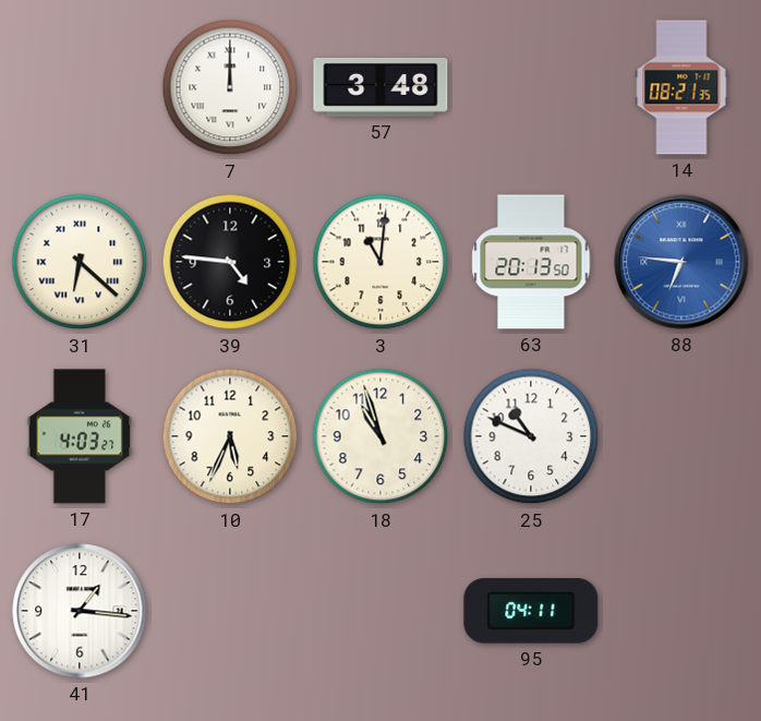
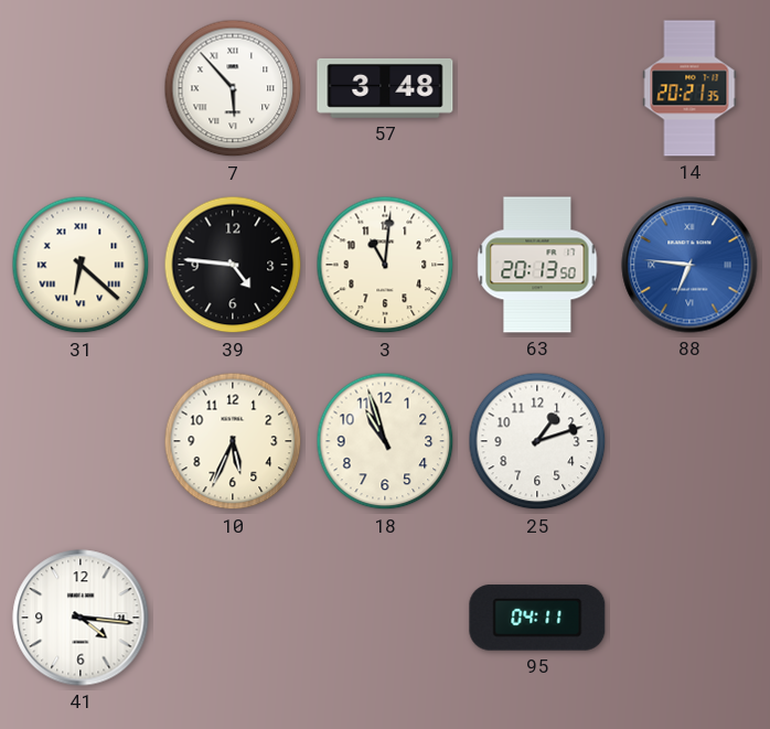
7: 12:00 -> 5:53
14: 08:21 -> 20:21
17: 4:03 -> none
25: 10:49 -> 1:12
41: 1:16 -> 4:16
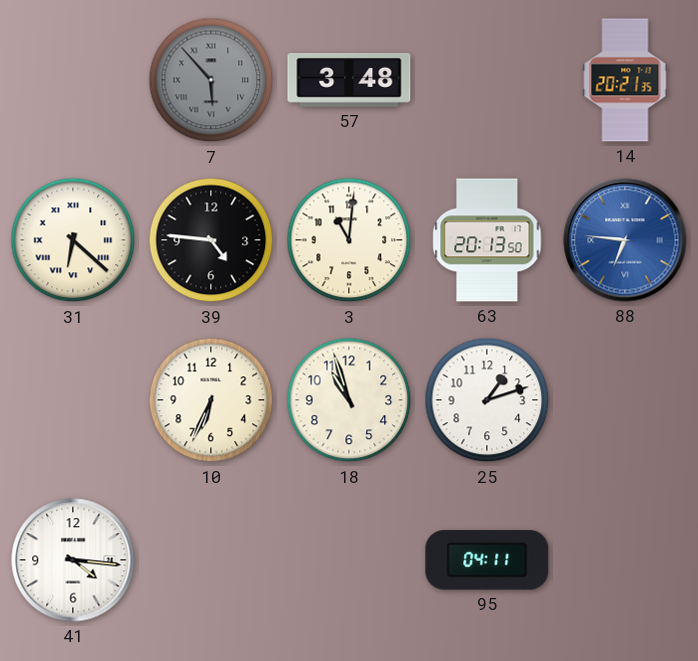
7 dial: white -> grey
10: 5:34 -> 6:34
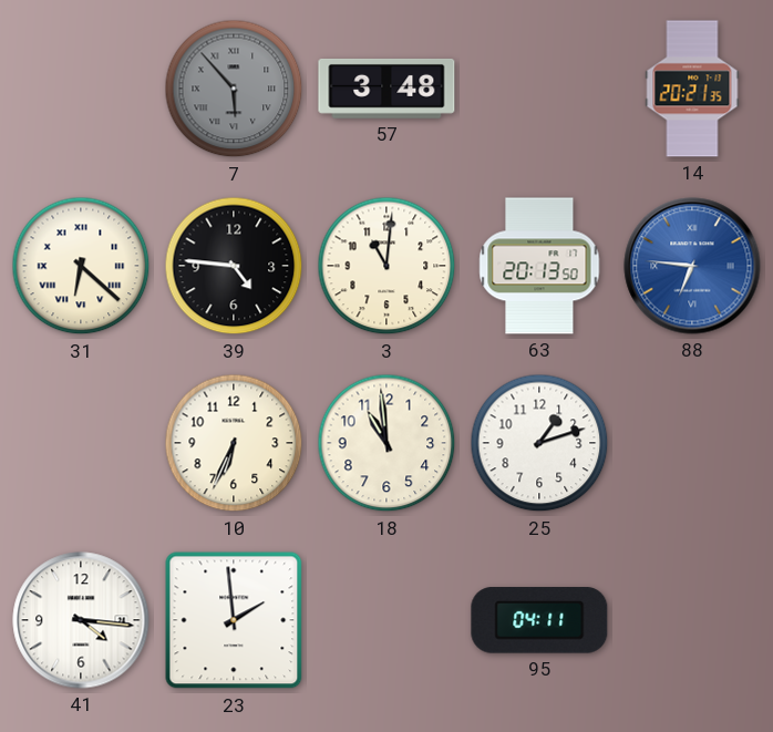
18: 10:57 -> 10:59
23: none -> 1:59
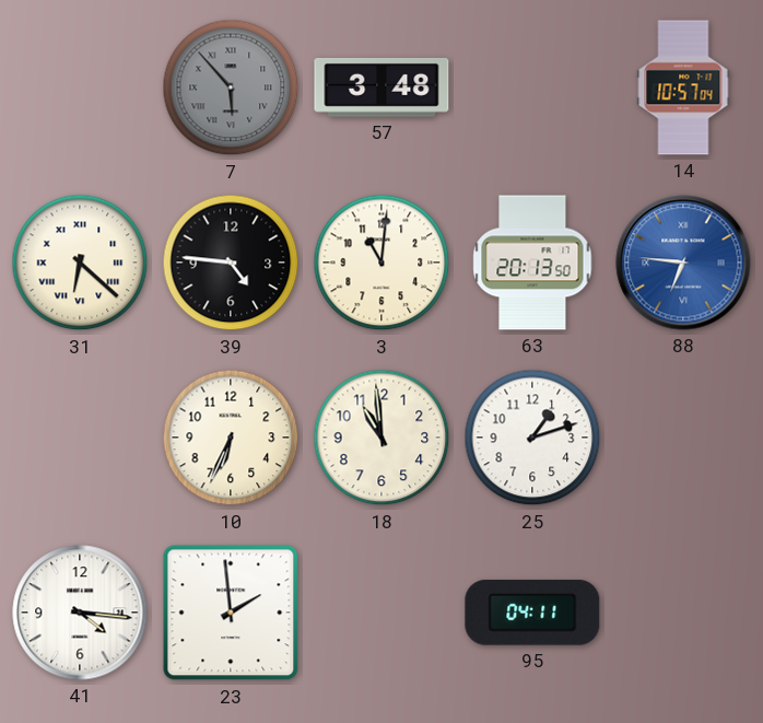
14: 20:21 -> 10:57
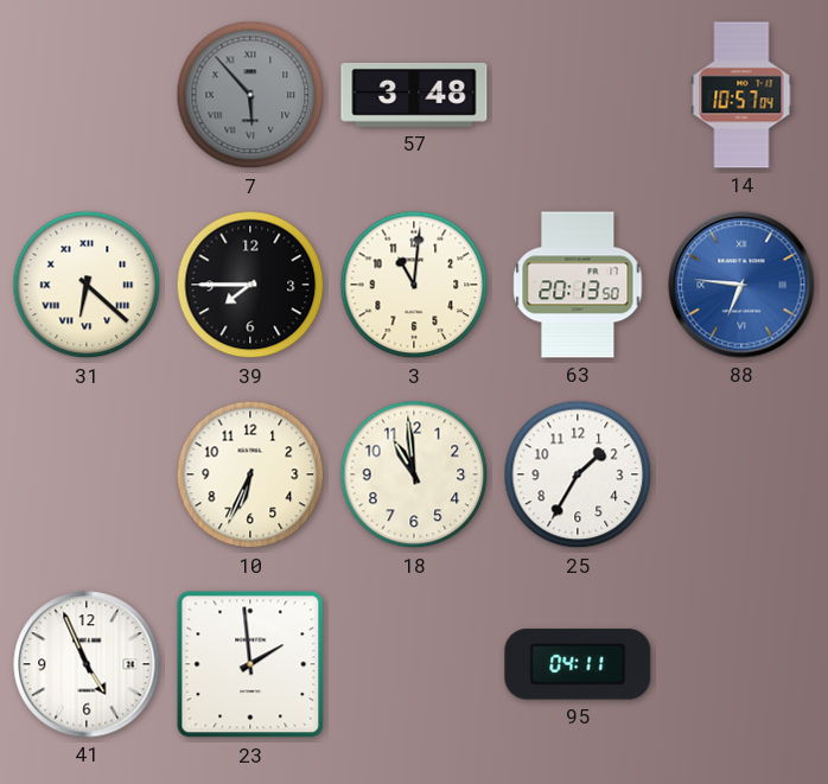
39: 4:46 -> 7:45
25: 1:12 -> 1:35
41: 4:16 -> 4:56
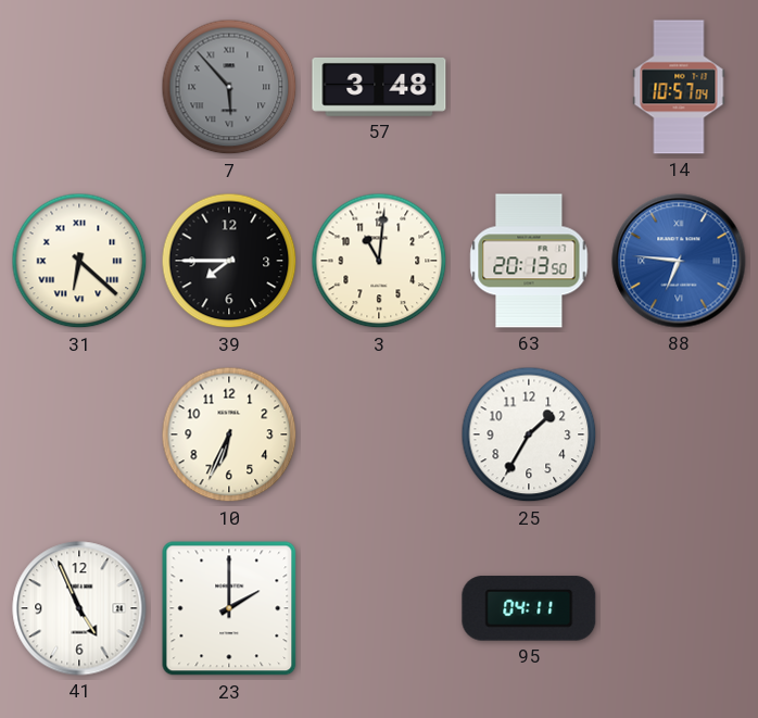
18: 10:59 -> none
23: 1:59 -> 2:00
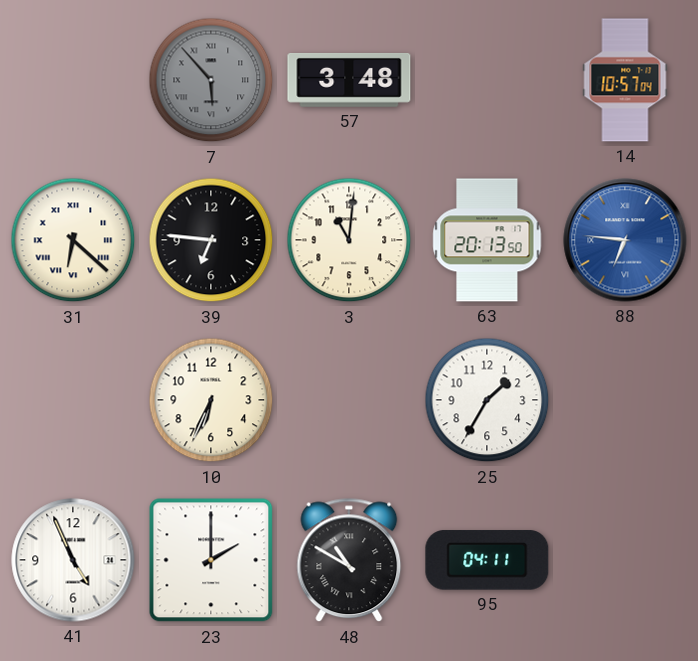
39: 7:45 -> 6:46
48: none -> 10:50
